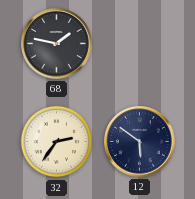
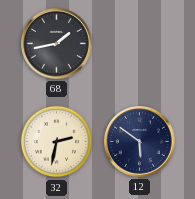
68: 1:47 -> 1:43
32: 2:36 -> 2:32
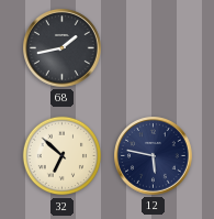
32: 2:32 -> 6:52
12: 5:51 -> 5:47
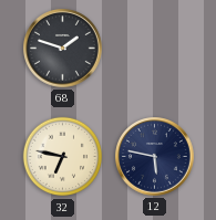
68: 1:43 -> 1:48
32: 6:52 -> 6:47
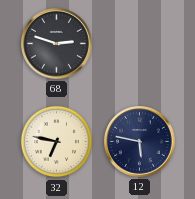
68: 1:48 -> 2:48
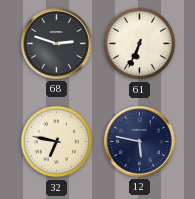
61: none -> 6:34
